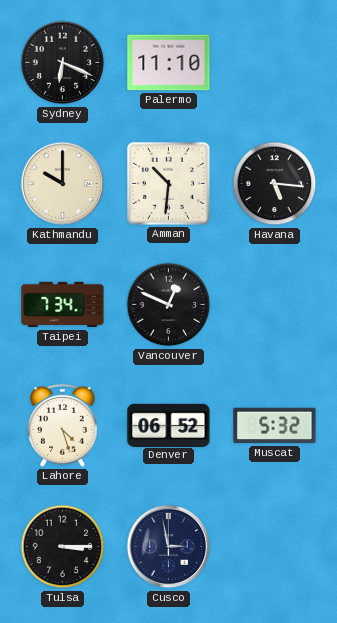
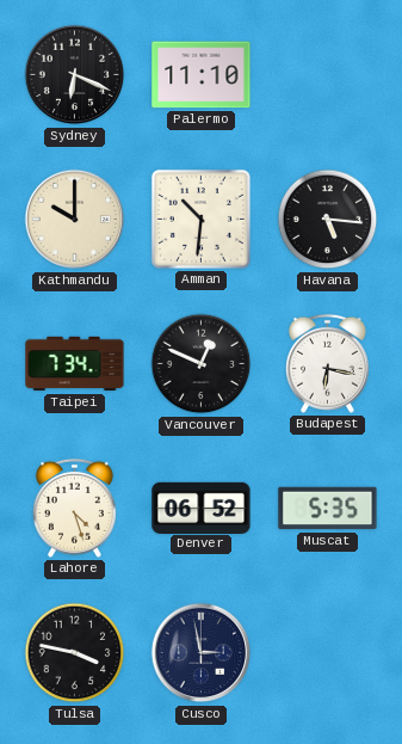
Budapest: none -> 6:17
Muscat: 5:32 -> 5:35
Tulsa: 3:15 -> 3:47
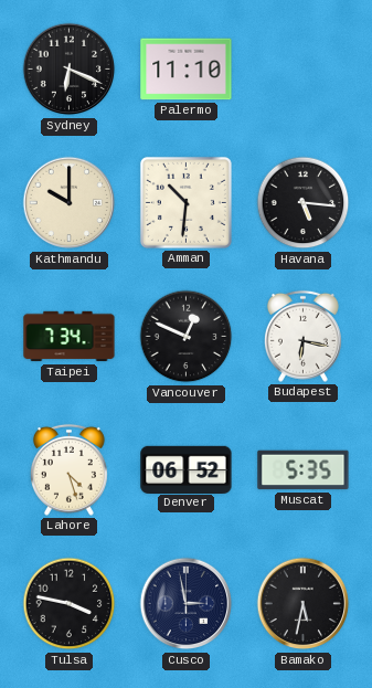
Bamako: none -> 5:32
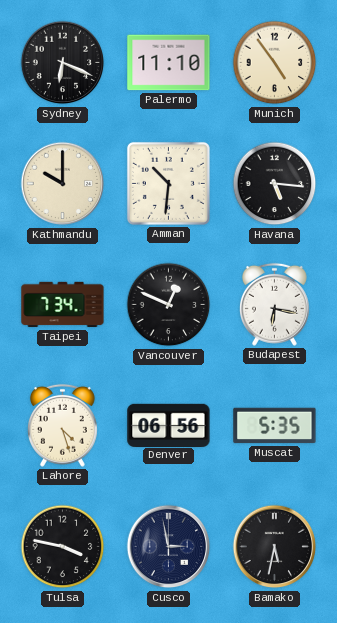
Munich: none -> 4:54
Denver: 06:52 -> 06:56
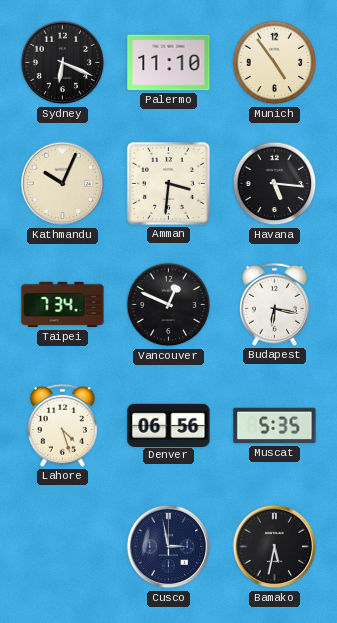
Kathmandu: 10:00 -> 10:04
Amman: 10:31 -> 3:31
Tulsa: 3:47 -> none
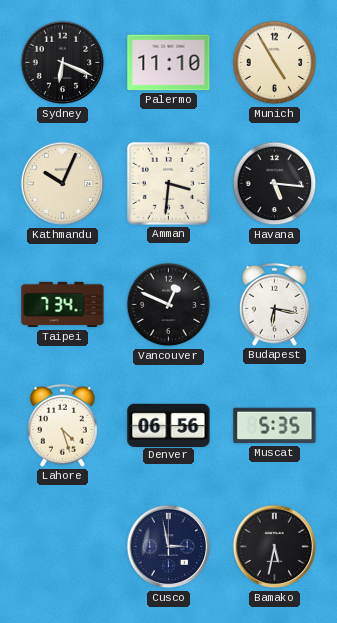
Munich: 4:54 -> 4:55
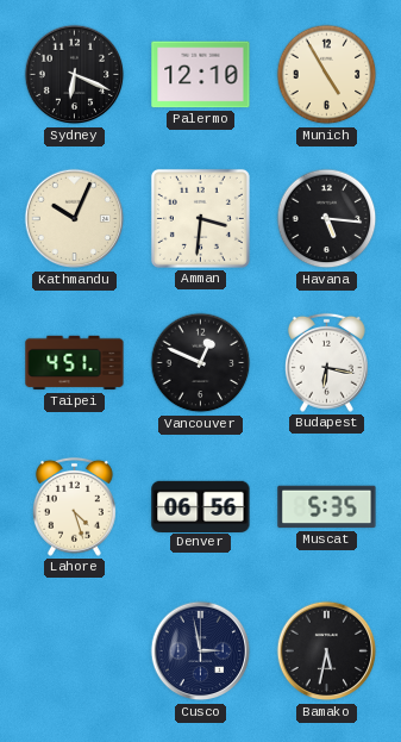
Palermo: 11:10 -> 12:10
Taipei: 7:34 -> 4:51
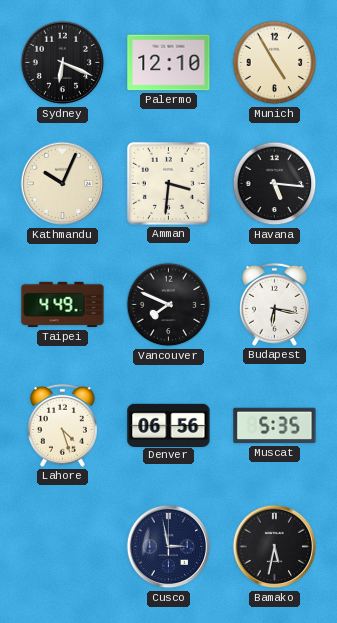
Taipei: 4:51 -> 4:49
Vancouver: 12:49 -> 7:49
